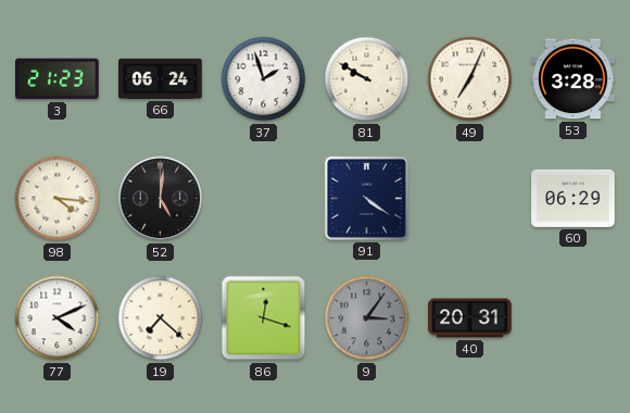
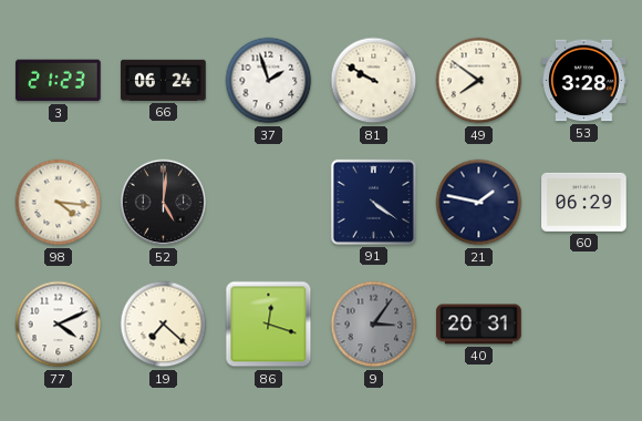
49: 7:04 -> 7:51
21: none -> 1:47
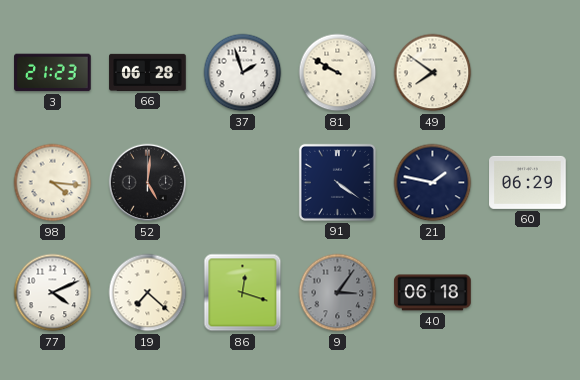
66: 06:24 -> 06:28
53: 3:28 -> none
40: 20:31 -> 06:18
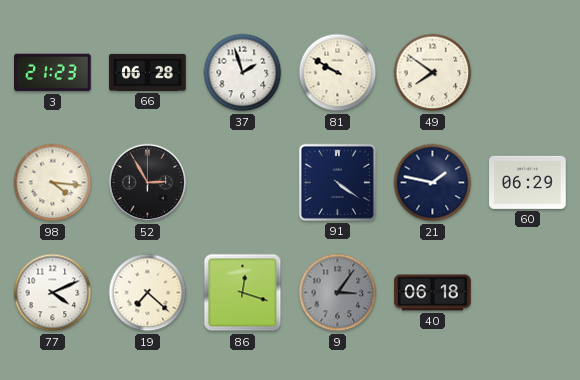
52: 5:01 -> 2:55
